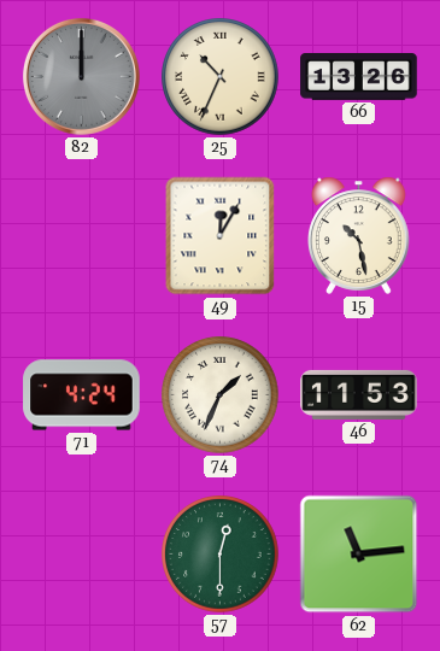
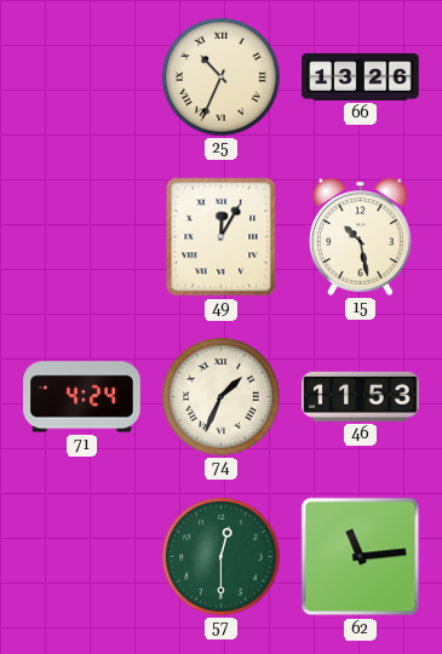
82: 12:00 -> none
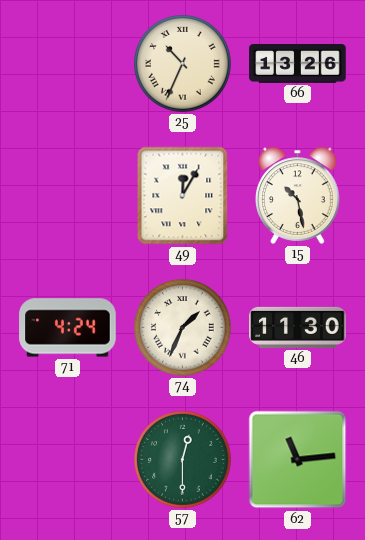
46: 11:53 -> 11:30
